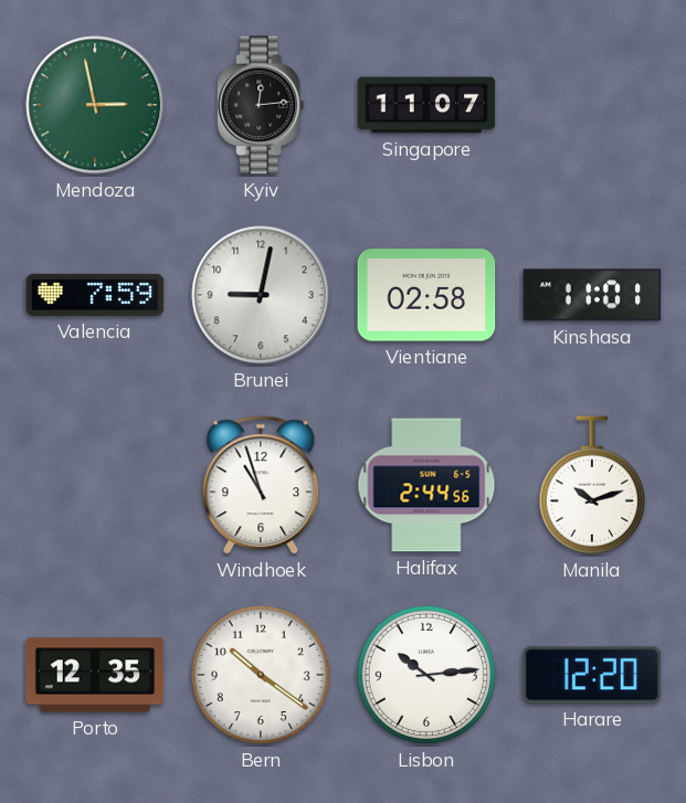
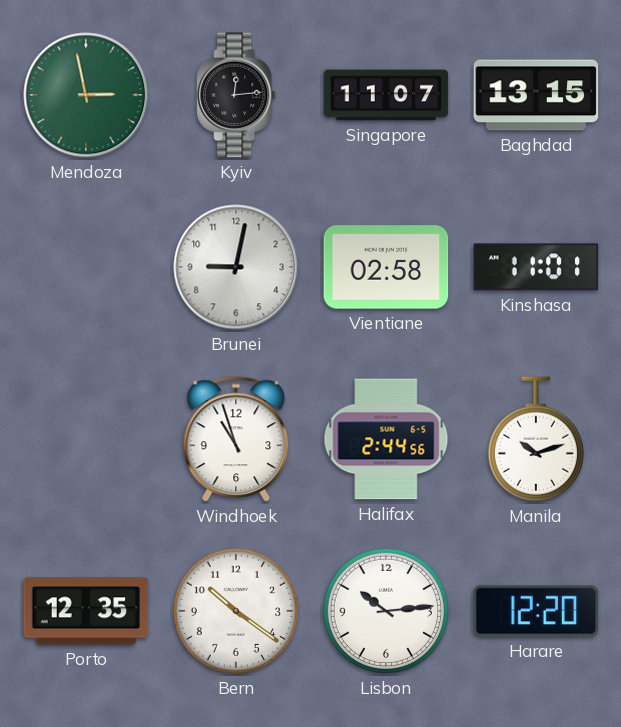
Baghdad: none -> 13:15
Valencia: 7:59 -> none
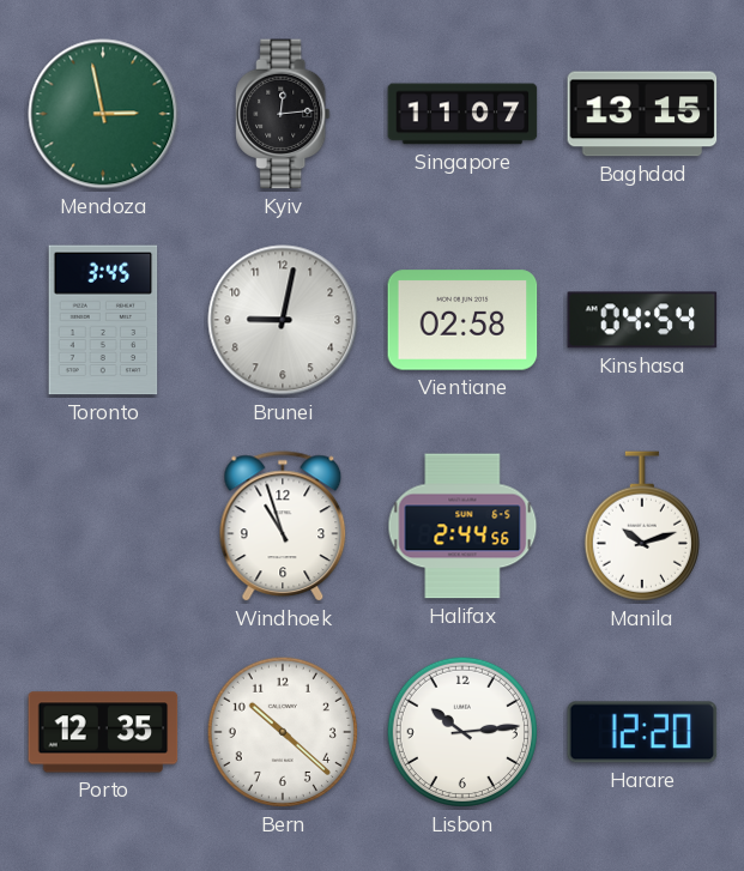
Toronto: none -> 3:45
Kinshasa: 11:01 -> 04:54
Bern: 10:21 -> 10:22
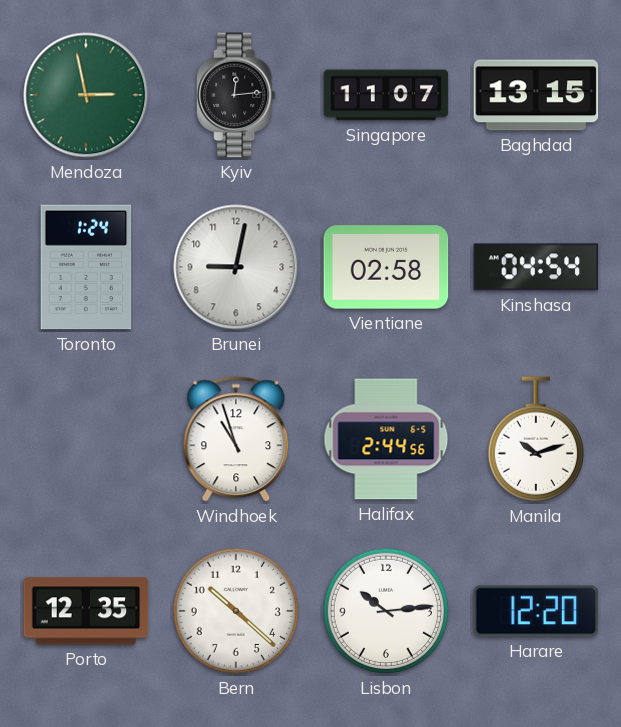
Toronto: 3:45 -> 1:24
